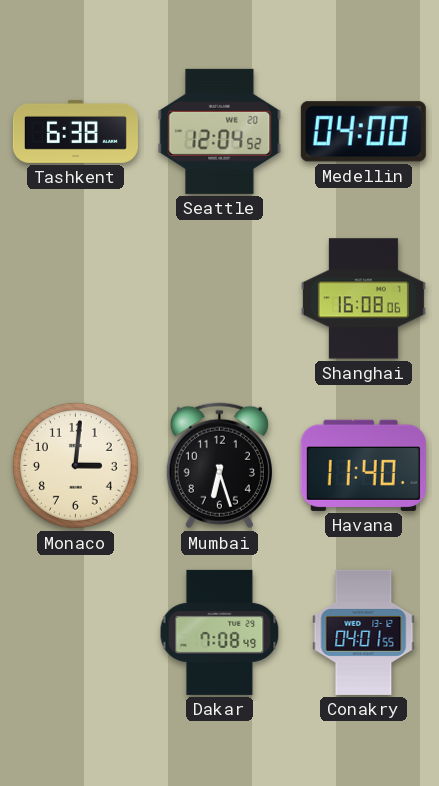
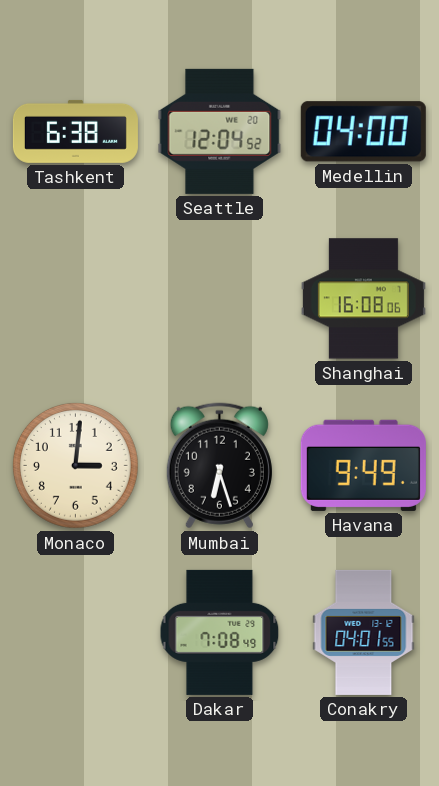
Havana: 11:40 -> 9:49
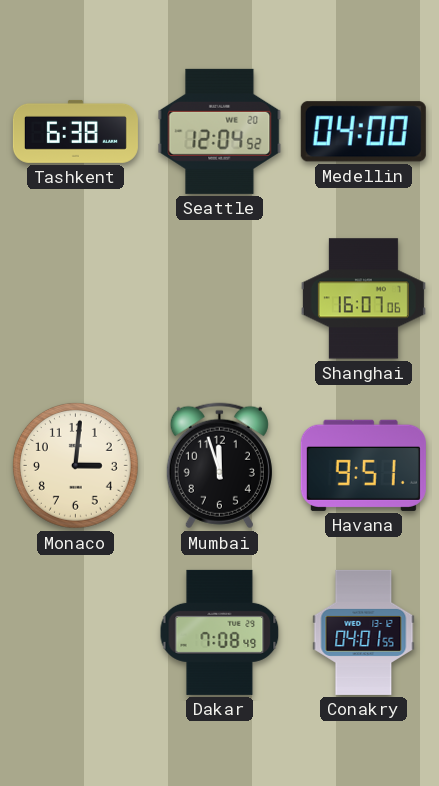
Shanghai: 16:08 -> 16:07
Mumbai: 6:27 -> 11:57
Havana: 9:49 -> 9:51
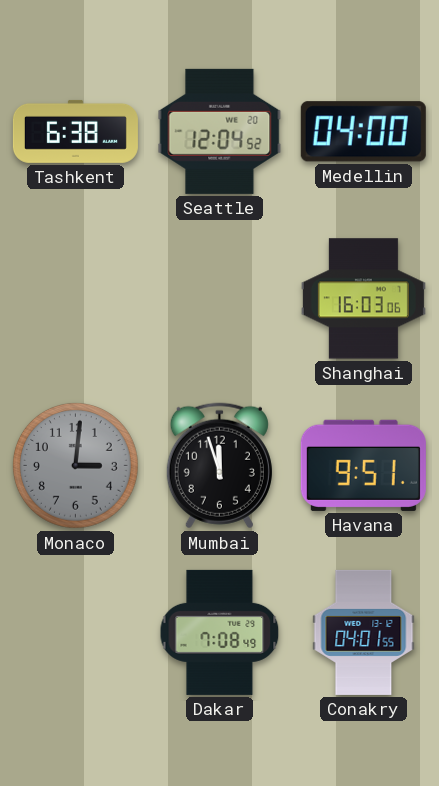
Shanghai: 16:07 -> 16:03
Monaco dial: cream -> grey
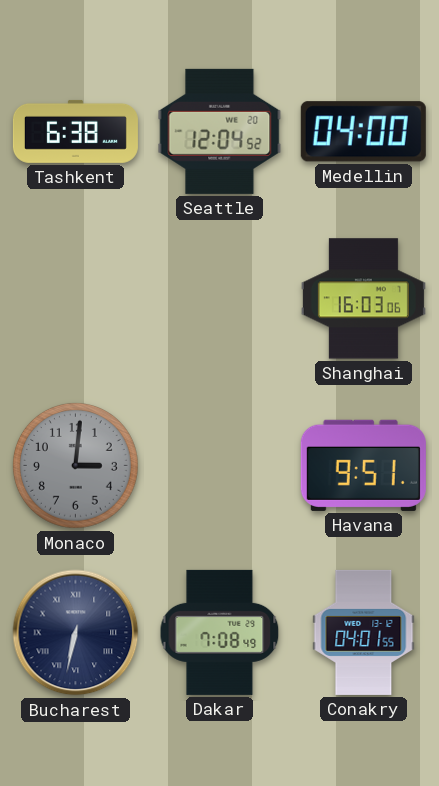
Mumbai: 11:57 -> none
Bucharest: none -> 6:32
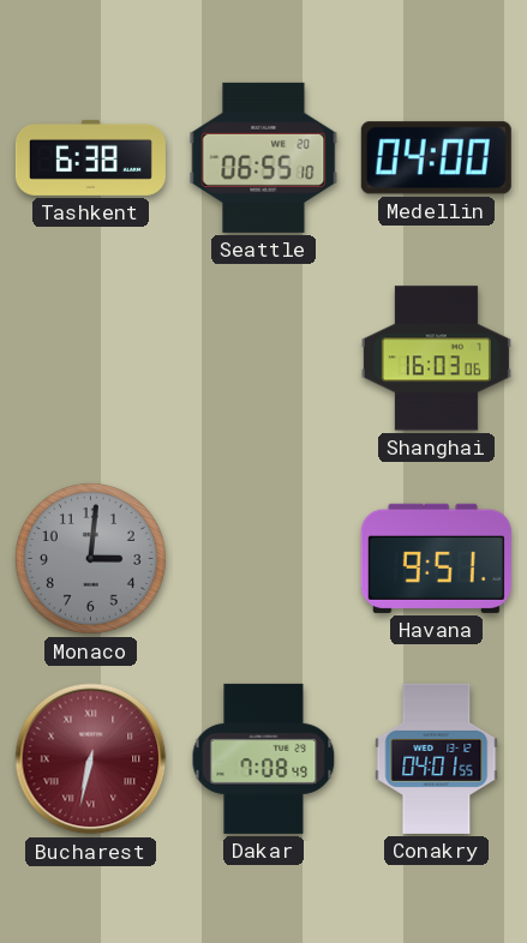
Seattle: 12:04 -> 06:55
Bucharest dial: navy -> burgundy
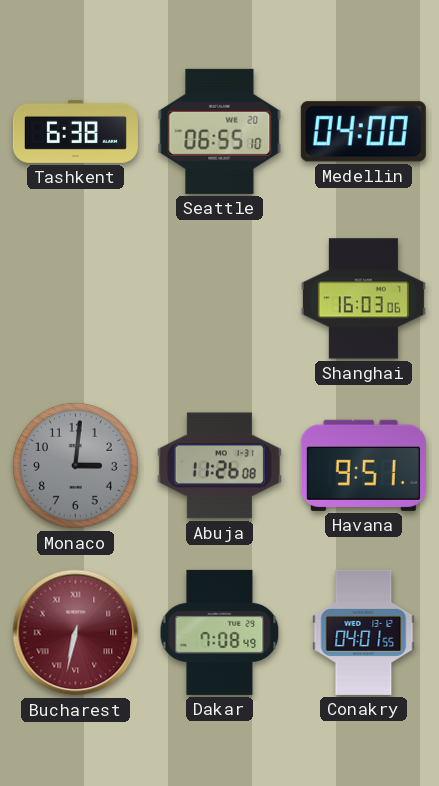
Abuja: none -> 11:26
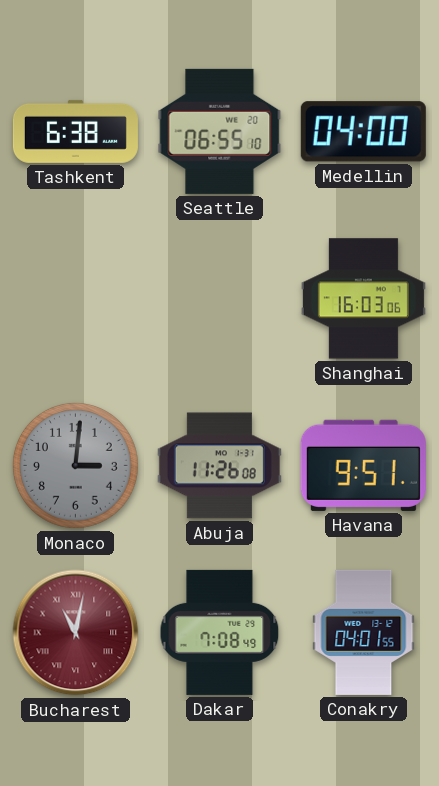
Bucharest: 6:32 -> 11:02
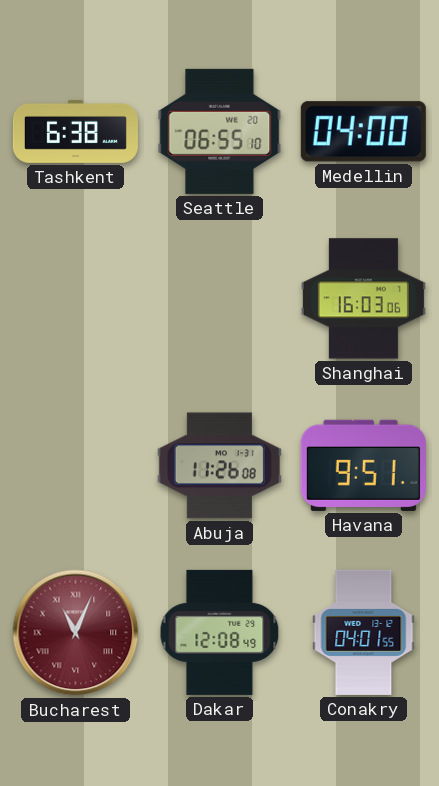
Monaco: 3:01 -> none
Bucharest: 11:02 -> 11:04
Dakar: 7:08 -> 12:08
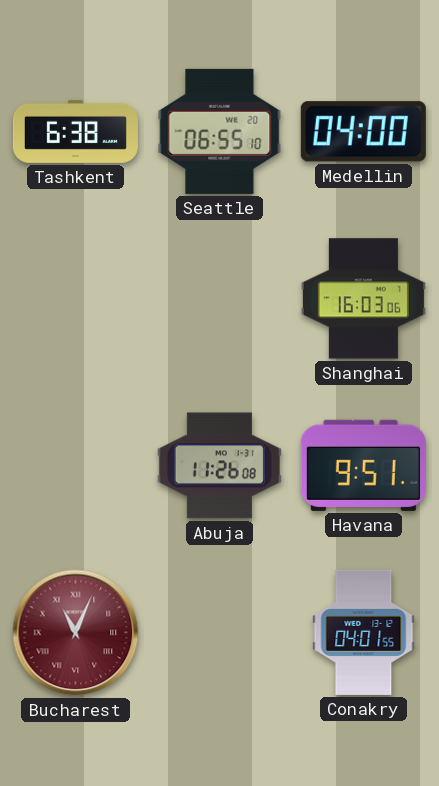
Dakar: 12:08 -> none
